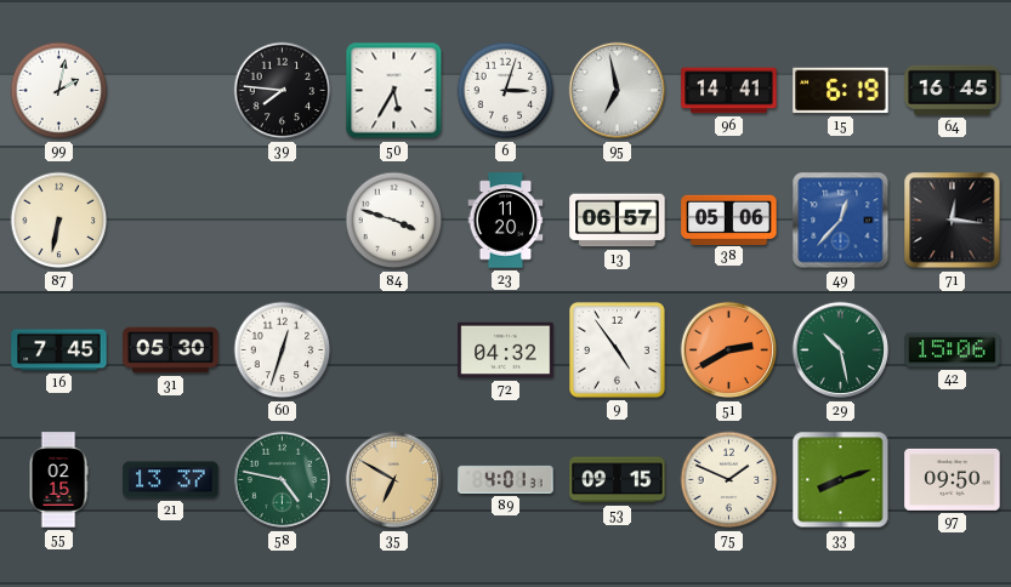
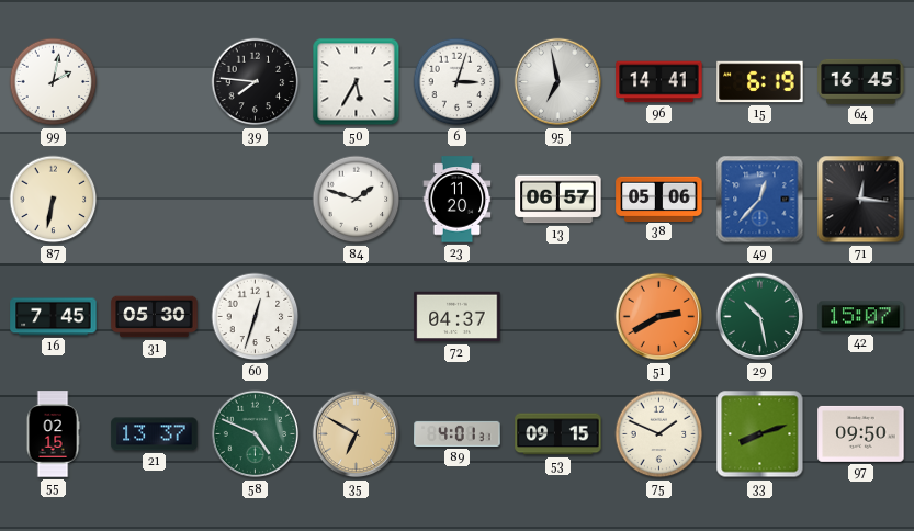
84: 3:48 -> 1:48
72: 04:32 -> 04:37
9: 4:54 -> none
42: 15:06 -> 15:07
58: 4:47 -> 4:49
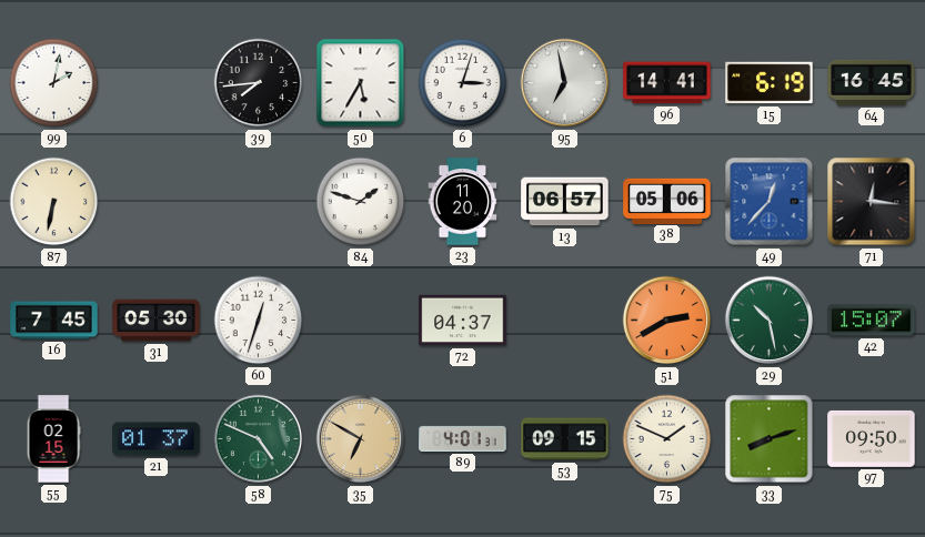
39: 7:46 -> 7:44
21: 13:37 -> 01:37
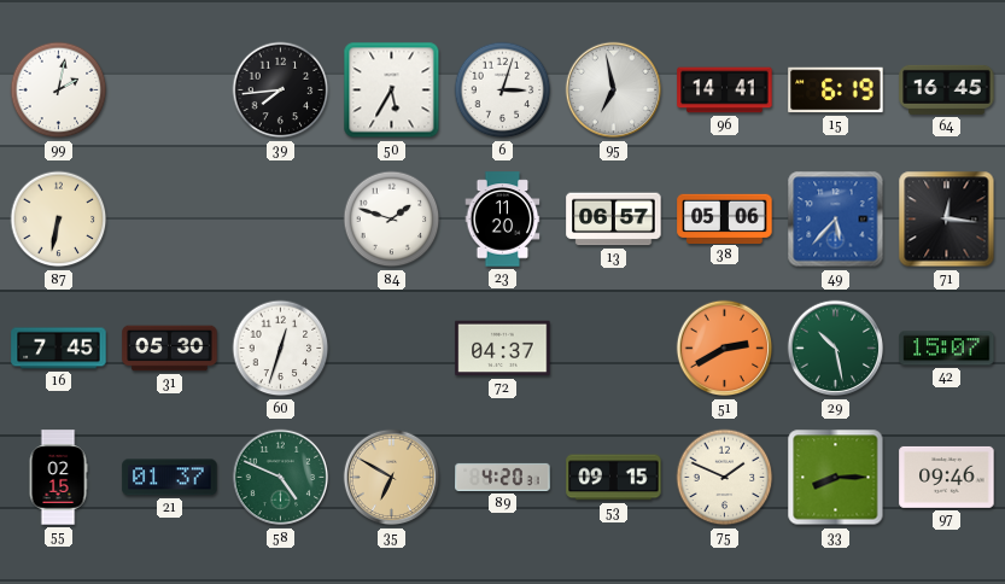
49: 12:37 -> 5:37
89: 4:01 -> 4:20
33: 8:12 -> 8:15
97: 09:50 -> 09:46
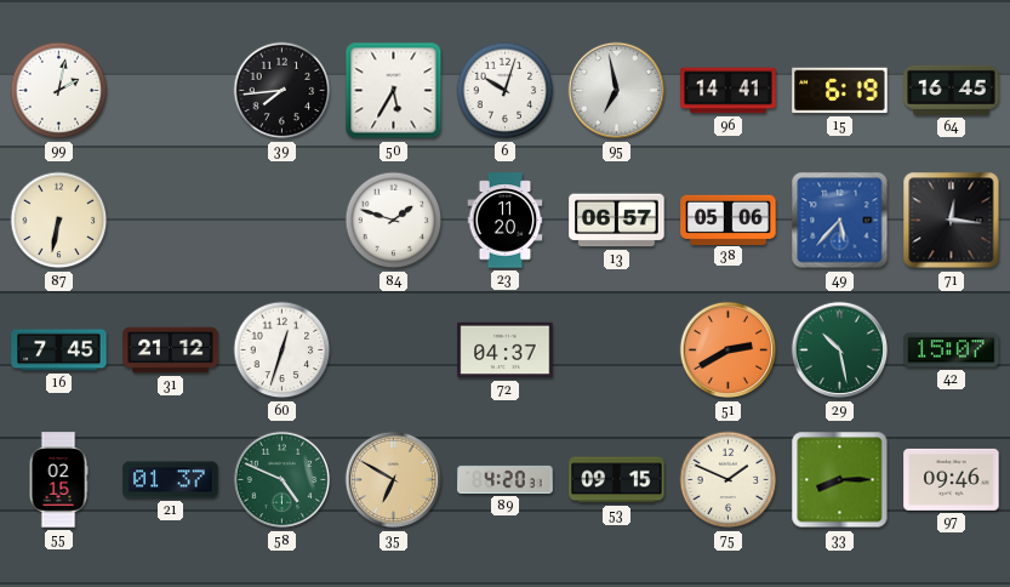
6: 3:03 -> 10:03
31: 05:30 -> 21:12
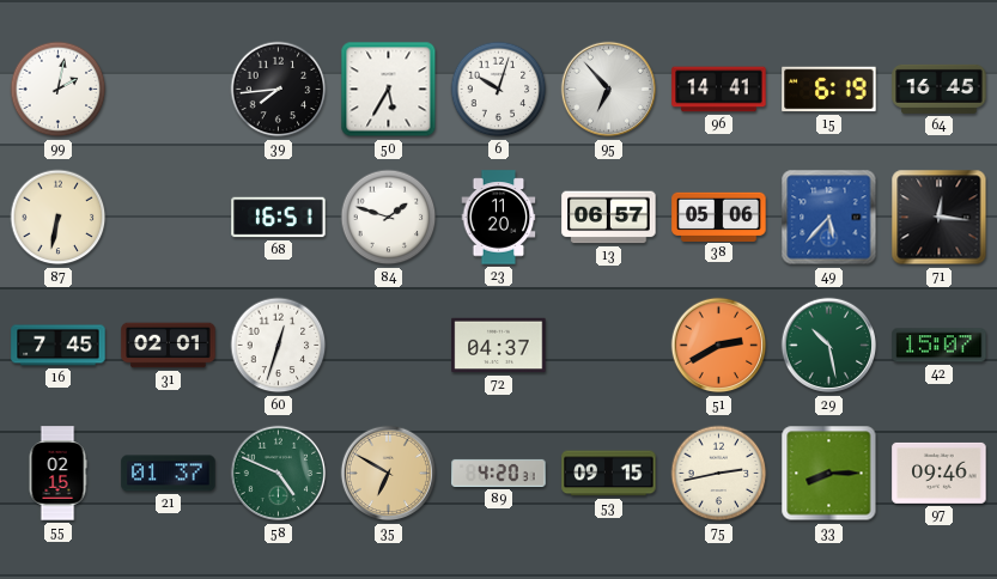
95: 6:58 -> 6:53
68: none -> 16:51
31: 21:12 -> 02:01
75: 1:49 -> 2:43
